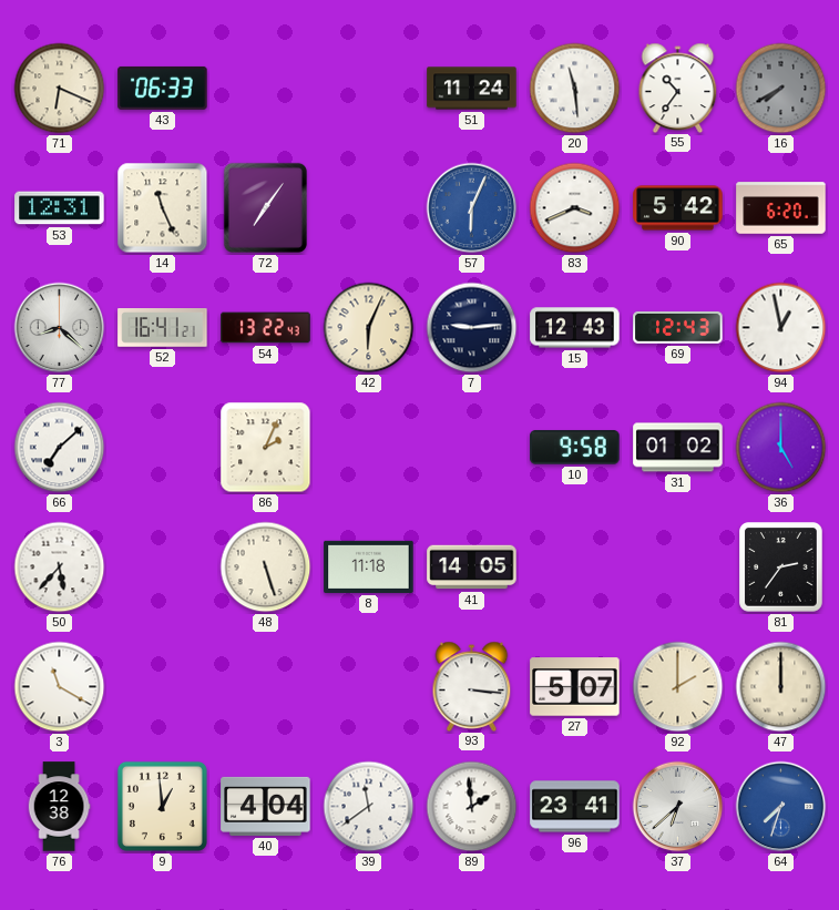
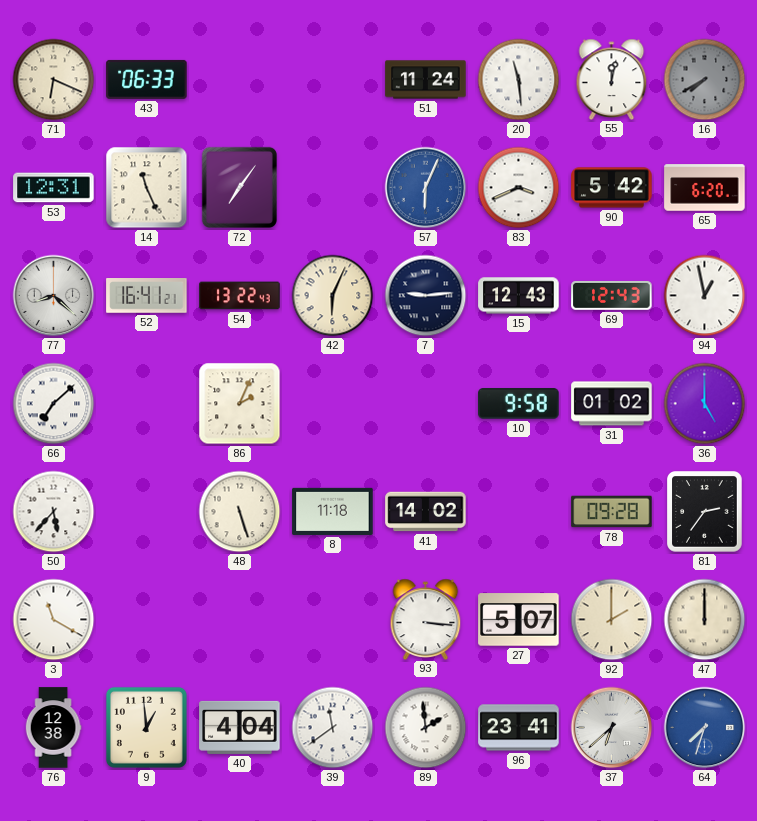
55: 10:36 -> 12:02
41: 14:05 -> 14:02
78: none -> 09:28
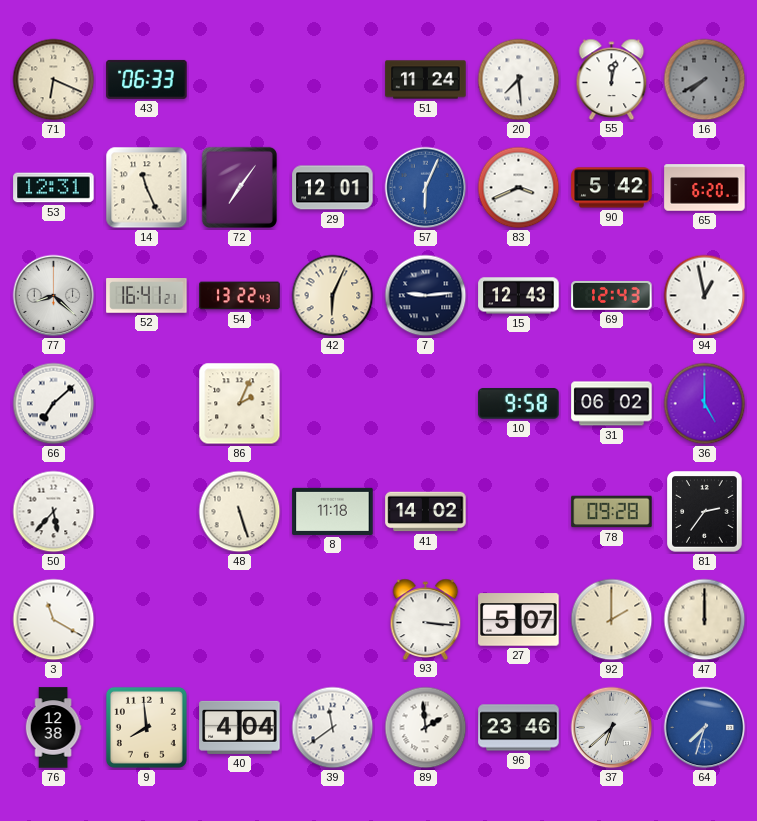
20: 11:29 -> 7:29
29: none -> 12:01
31: 01:02 -> 06:02
9: 12:59 -> 7:59
96: 23:41 -> 23:46
